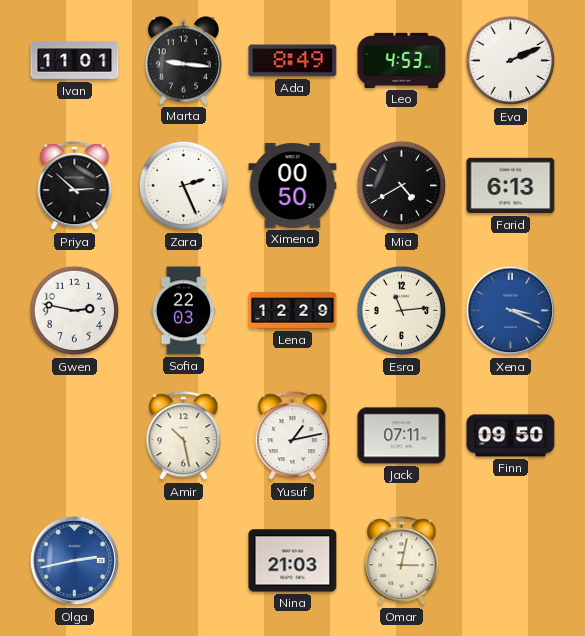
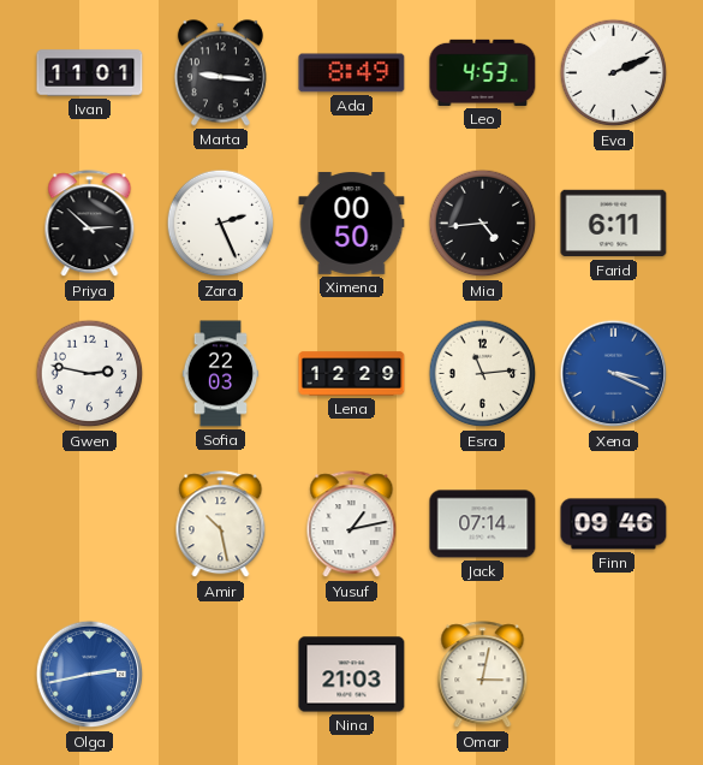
Mia: 4:40 -> 4:44
Farid: 6:13 -> 6:11
Jack: 07:11 -> 07:14
Finn: 09:50 -> 09:46
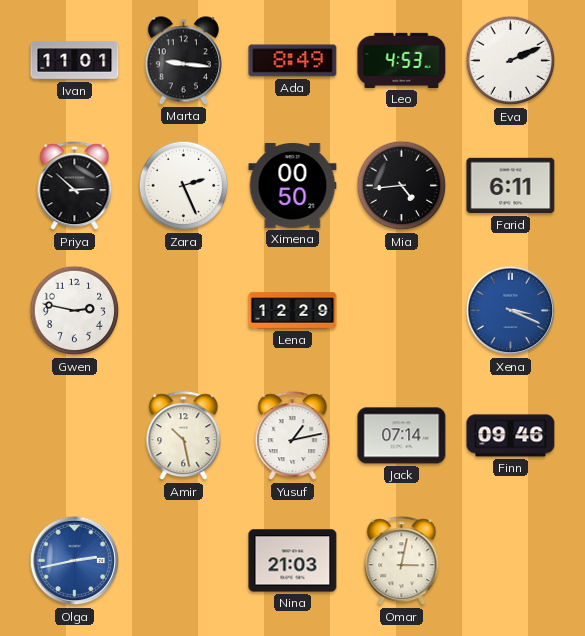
Sofia: 22:03 -> none
Esra: 11:14 -> none
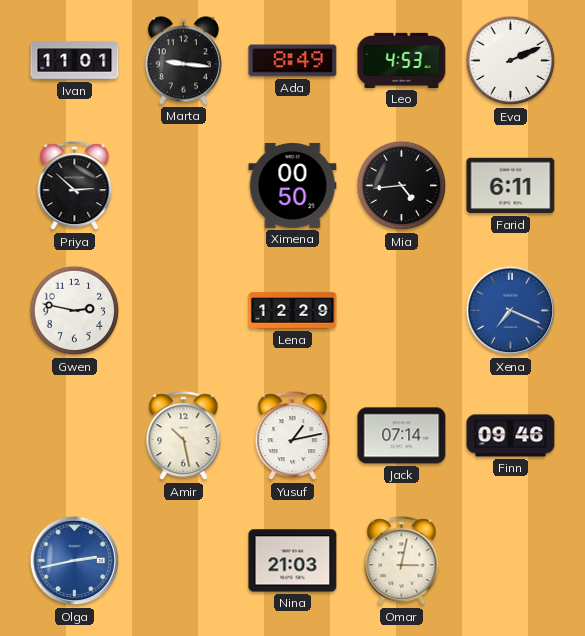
Zara: 2:26 -> none
Xena: 3:19 -> 7:19
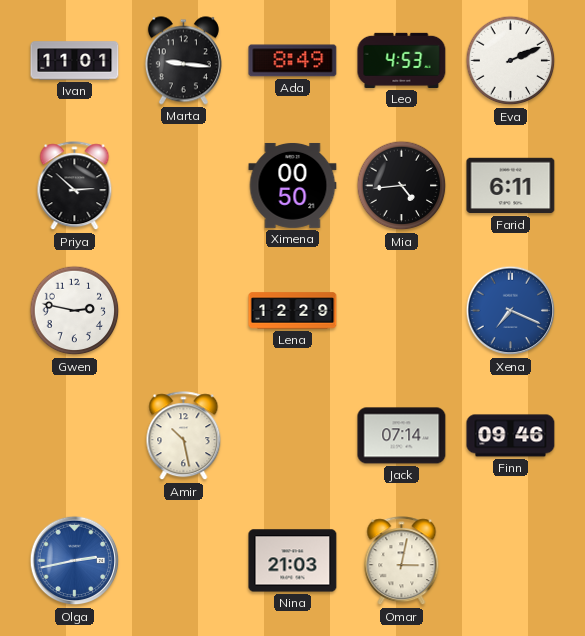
Yusuf: 1:13 -> none
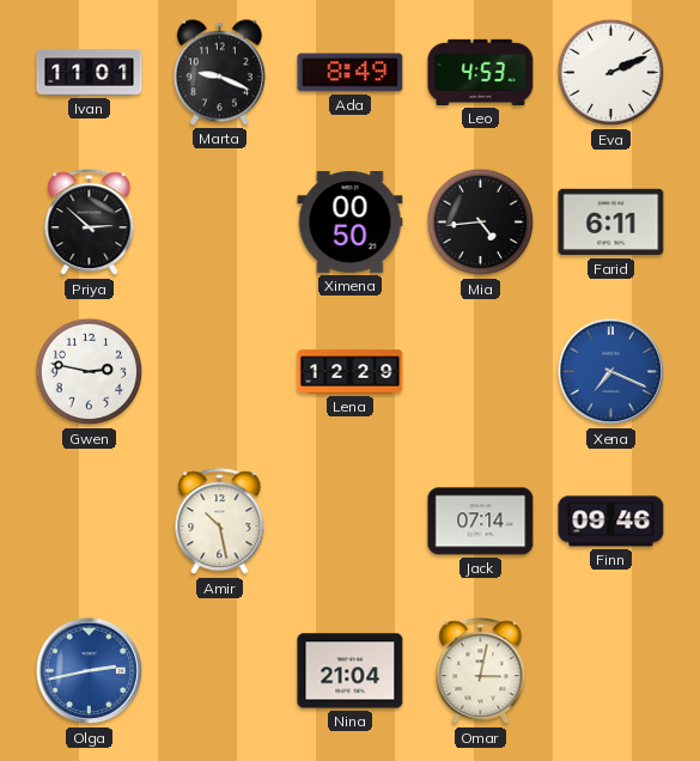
Marta: 9:16 -> 9:19
Nina: 21:03 -> 21:04
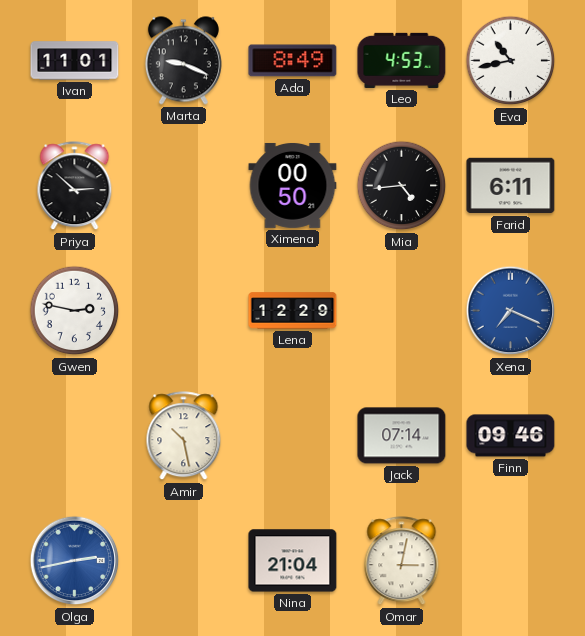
Eva: 2:11 -> 10:43
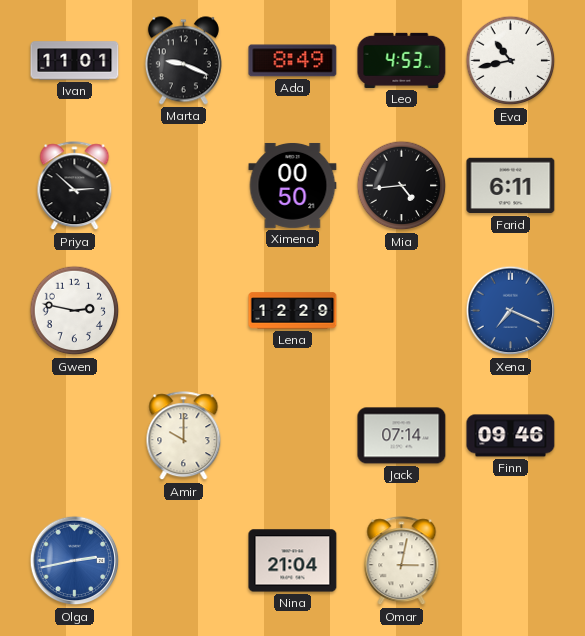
Amir: 10:28 -> 10:00
